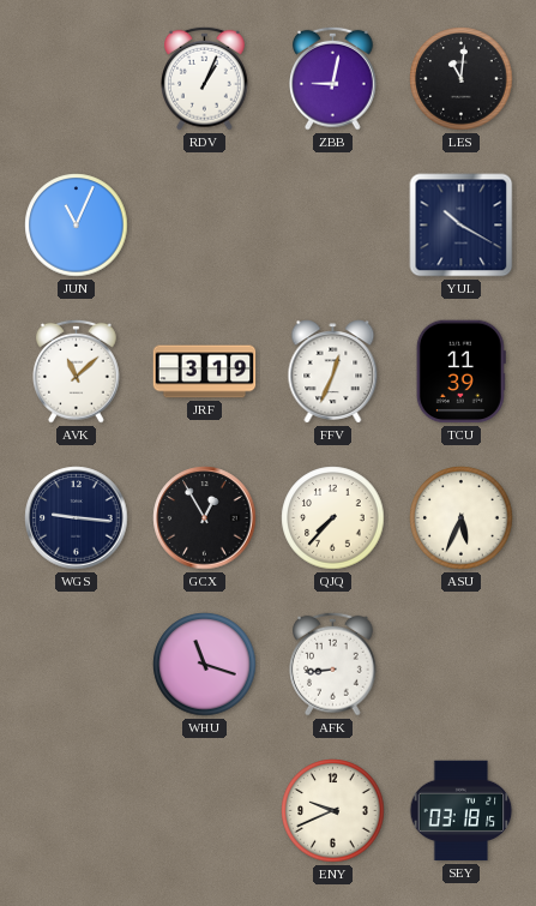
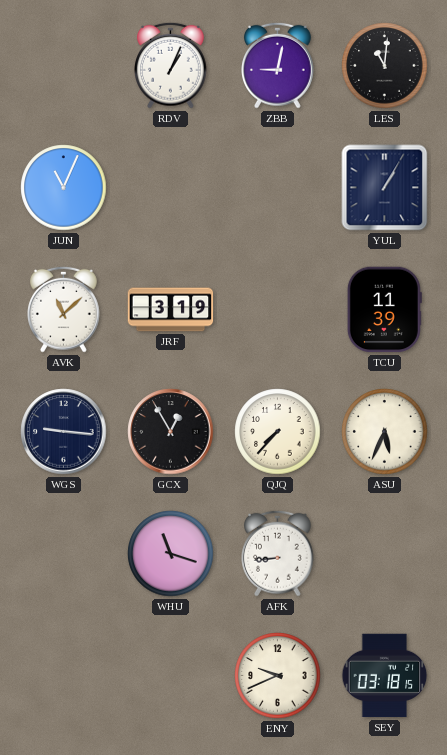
YUL: 10:20 -> 1:05
FFV: 12:34 -> none
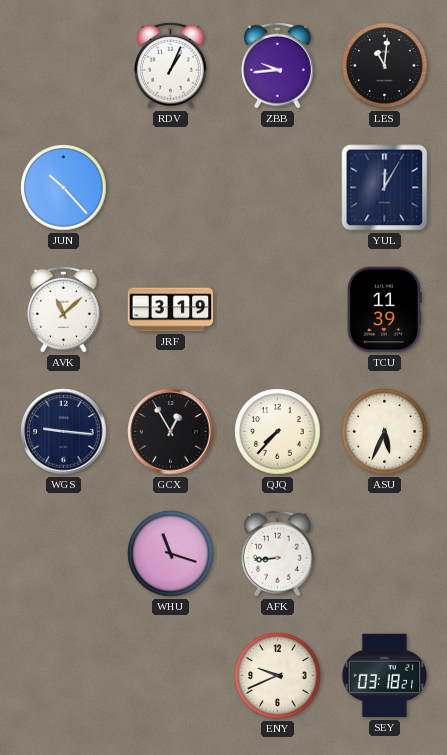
ZBB: 9:02 -> 9:44
JUN: 11:04 -> 10:23
YUL: 1:05 -> 12:05
SEY: 03:18:15 -> 03:18:21
